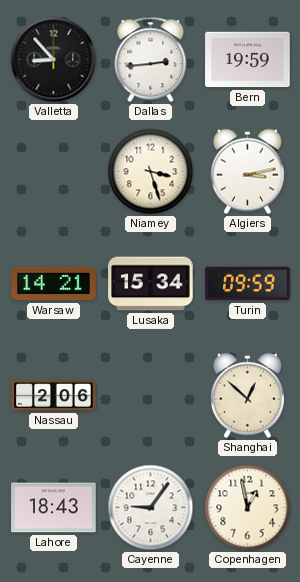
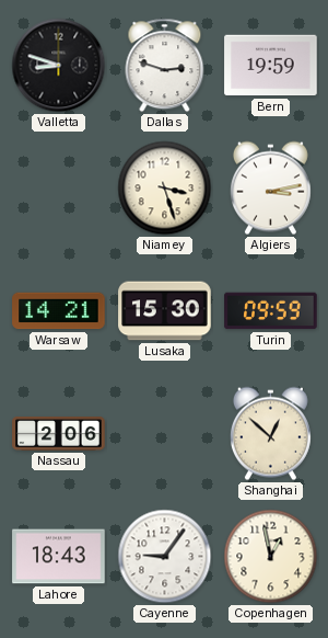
Valletta: 8:53 -> 8:48
Dallas: 2:44 -> 2:48
Lusaka: 15:34 -> 15:30
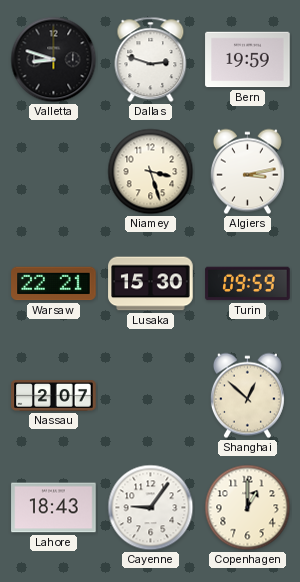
Warsaw: 14:21 -> 22:21
Nassau: 2:06 -> 2:07
Copenhagen: 12:58 -> 1:00
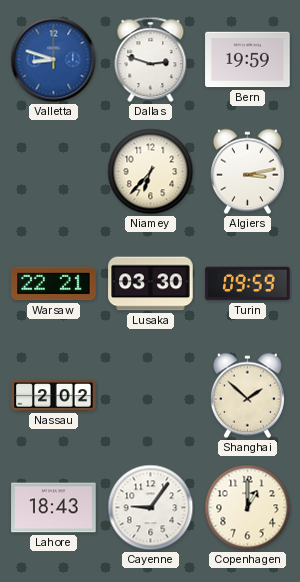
Valletta dial: black -> blue
Niamey: 3:27 -> 6:37
Lusaka: 15:30 -> 03:30
Nassau: 2:07 -> 2:02
Shanghai: 12:52 -> 1:52
